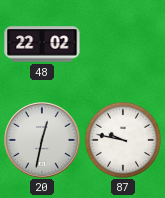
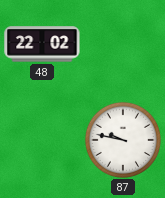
20: 12:32 -> none
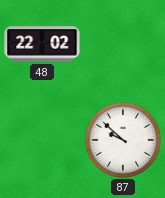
87: 9:47 -> 9:52
